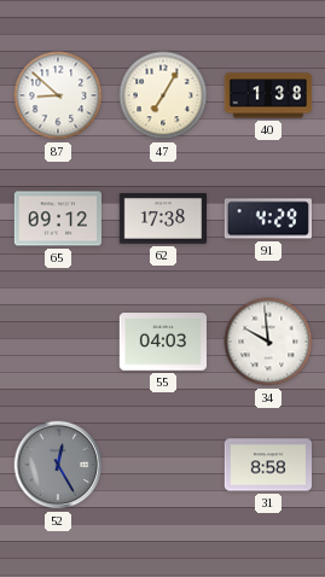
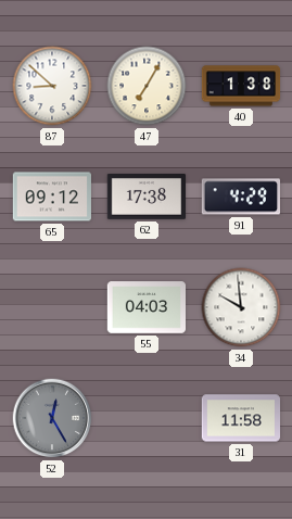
31: 8:58 -> 11:58
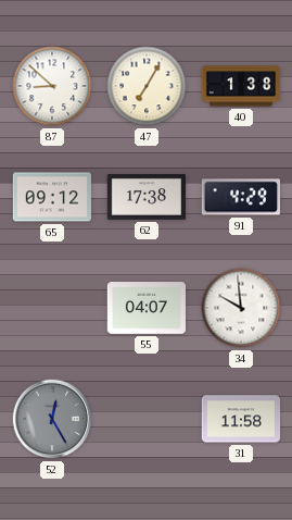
55: 04:03 -> 04:07
